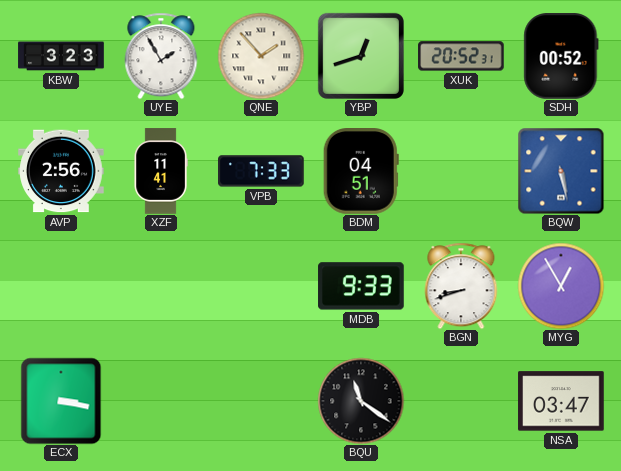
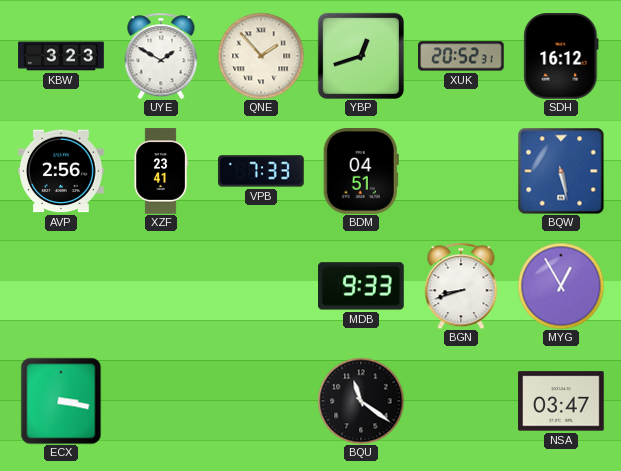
UYE: 1:55 -> 1:50
SDH: 00:52 -> 16:12
XZF: 11:41 -> 23:41
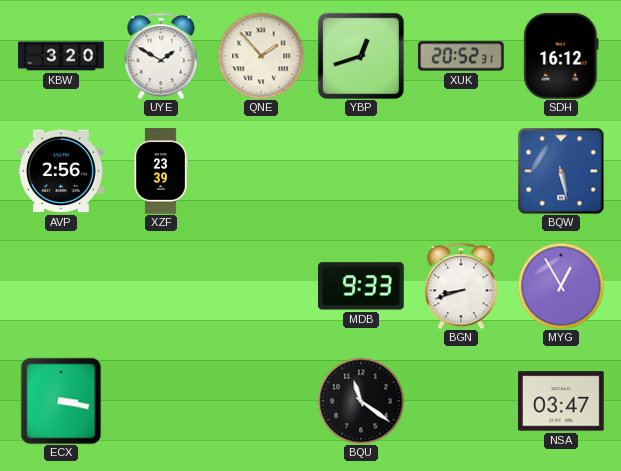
KBW: 3:23 -> 3:20
XZF: 23:41 -> 23:39
VPB: 7:33 -> none
BDM: 04:51 -> none
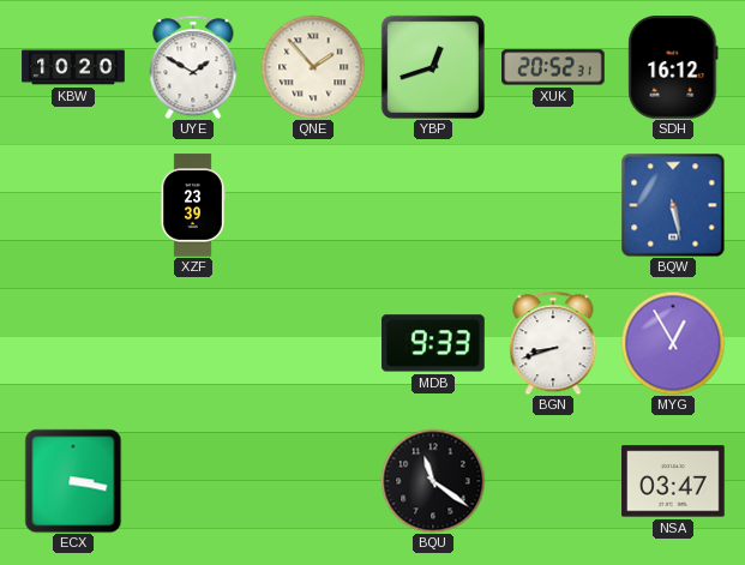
KBW: 3:20 -> 10:20
AVP: 2:56 -> none
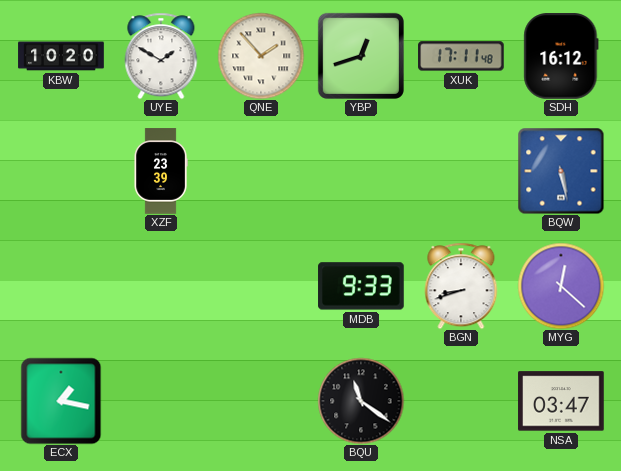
XUK: 20:52 -> 17:11
MYG: 12:55 -> 12:22
ECX: 3:17 -> 1:17
